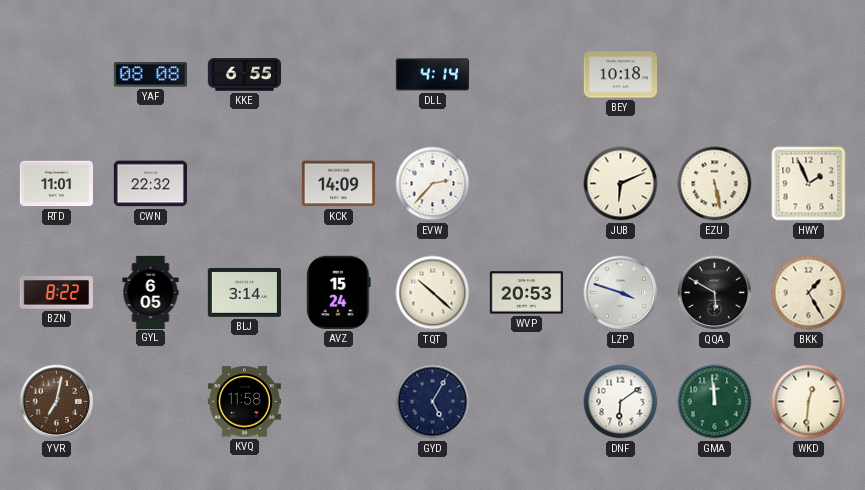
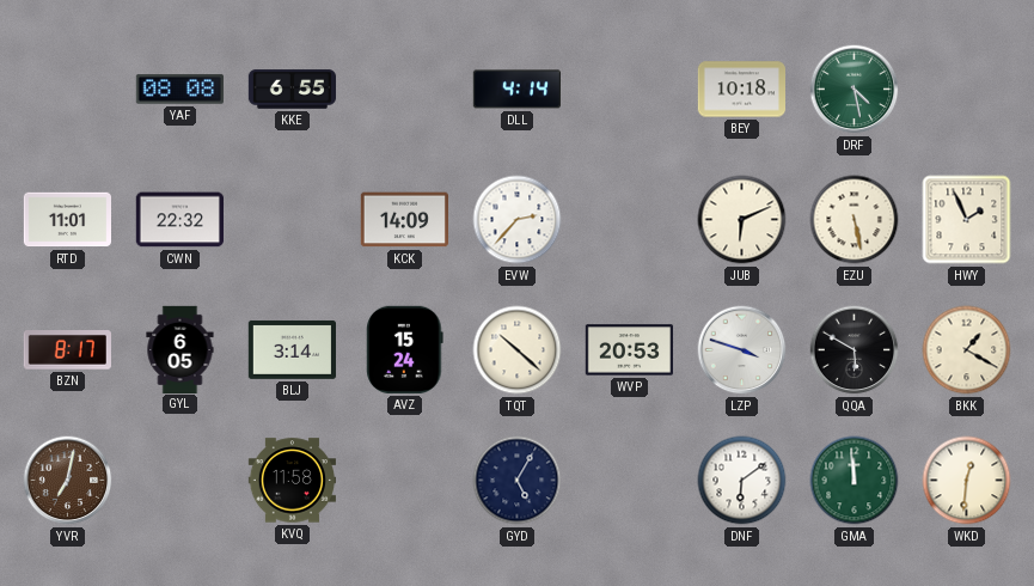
DRF: none -> 4:28
BZN: 8:22 -> 8:17
BKK: 1:25 -> 1:20
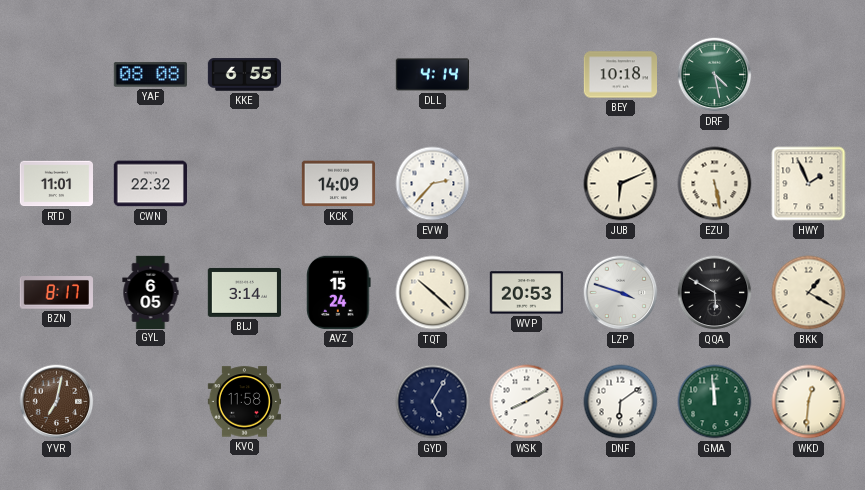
WSK: none -> 8:10
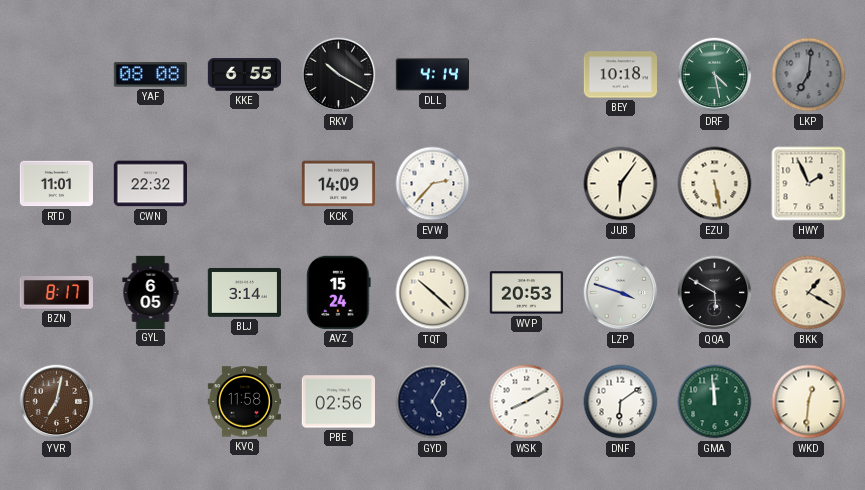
RKV: none -> 10:20
LKP: none -> 7:01
JUB: 6:11 -> 6:06
PBE: none -> 02:56
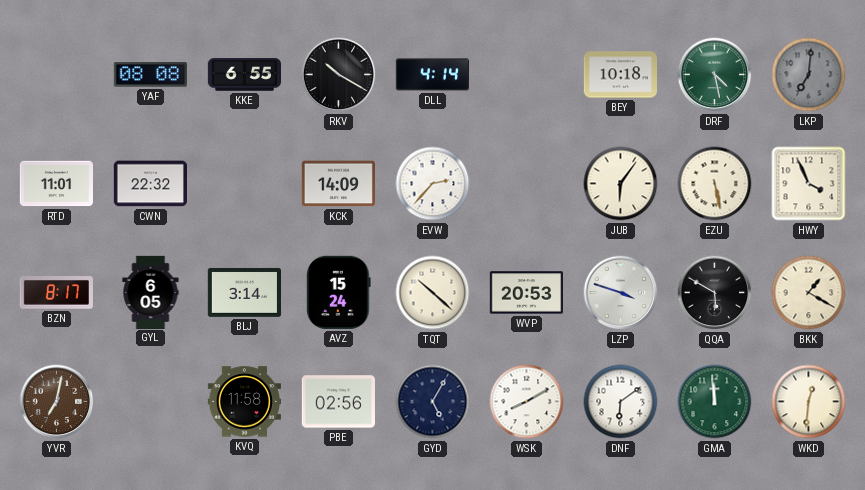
HWY: 1:56 -> 3:56
